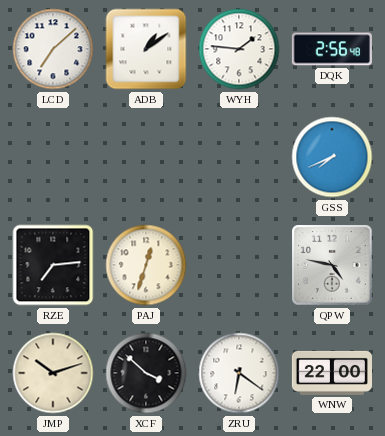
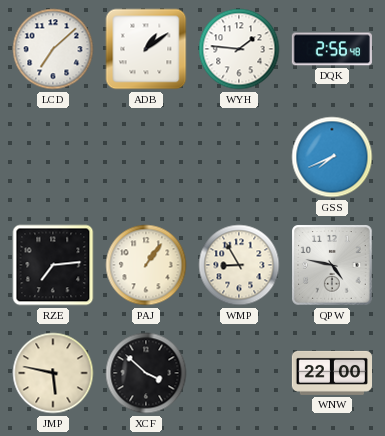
PAJ: 12:33 -> 1:06
WMP: none -> 8:55
JMP: 10:12 -> 5:47
ZRU: 6:21 -> none
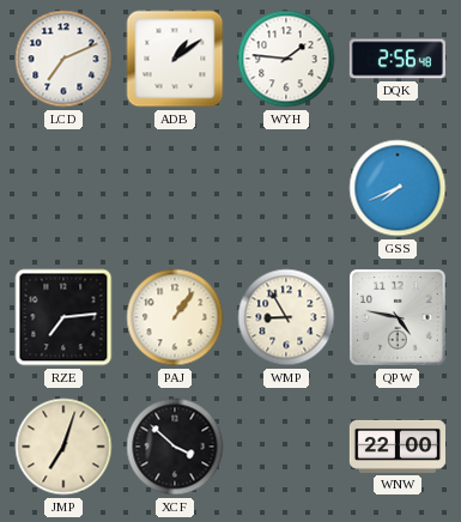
LCD: 7:08 -> 7:11
JMP: 5:47 -> 7:03
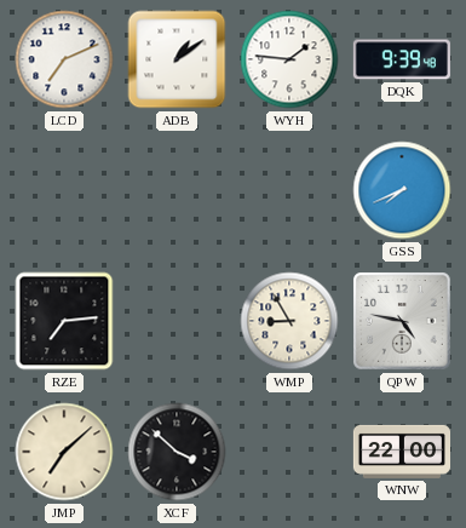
DQK: 2:56 -> 9:39
PAJ: 1:06 -> none
JMP: 7:03 -> 7:08
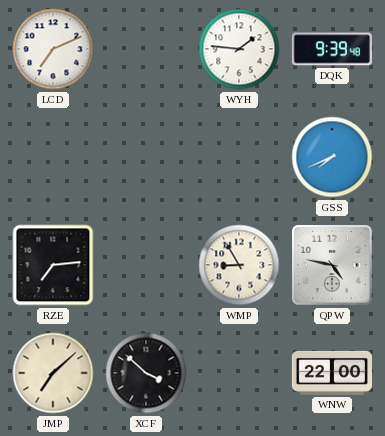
ADB: 1:09 -> none
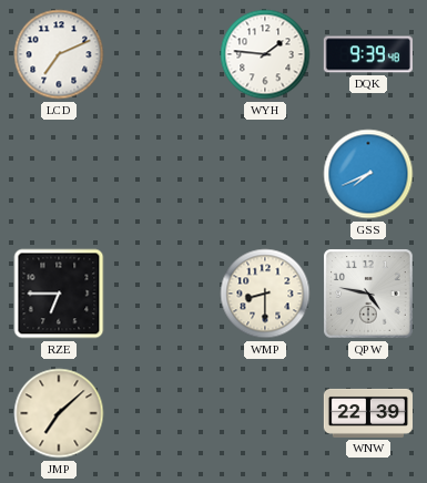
RZE: 7:14 -> 6:45
WMP: 8:55 -> 8:30
XCF: 3:52 -> none
WNW: 22:00 -> 22:39
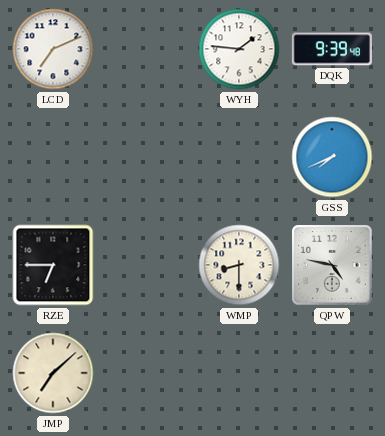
WNW: 22:39 -> none
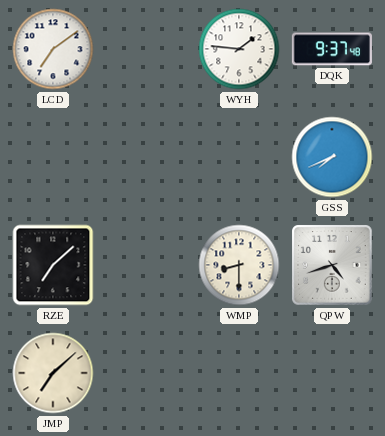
LCD: 7:11 -> 7:09
DQK: 9:39 -> 9:37
RZE: 6:45 -> 7:08
QPW: 4:47 -> 4:42
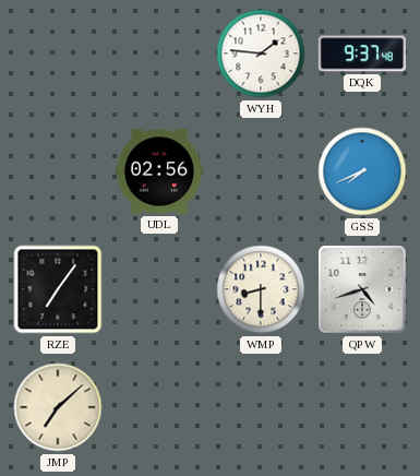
LCD: 7:09 -> none
UDL: none -> 02:56
RZE: 7:08 -> 7:06
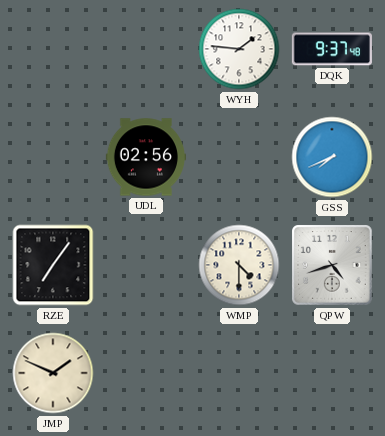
WMP: 8:30 -> 4:30
JMP: 7:08 -> 1:49
